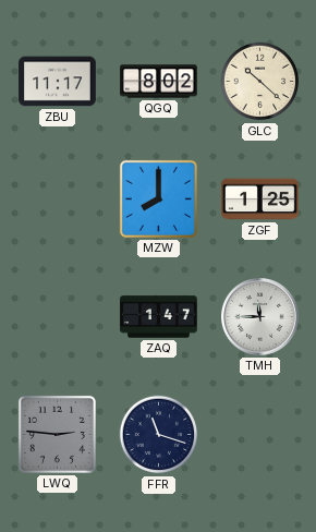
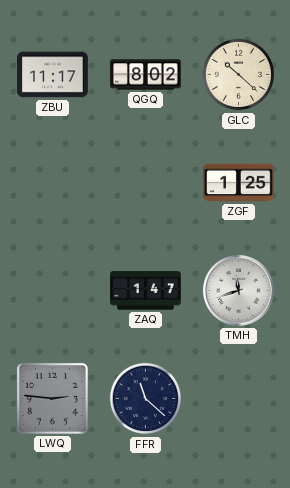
MZW: 8:00 -> none
TMH: 11:45 -> 11:42
FFR: 11:18 -> 11:22
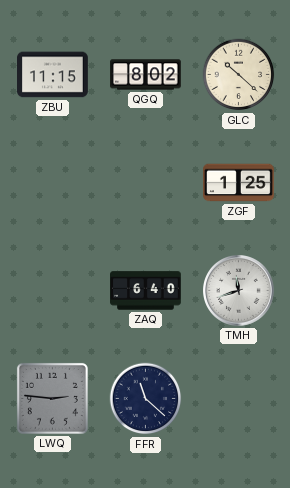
ZBU: 11:17 -> 11:15
ZAQ: 1:47 -> 6:40
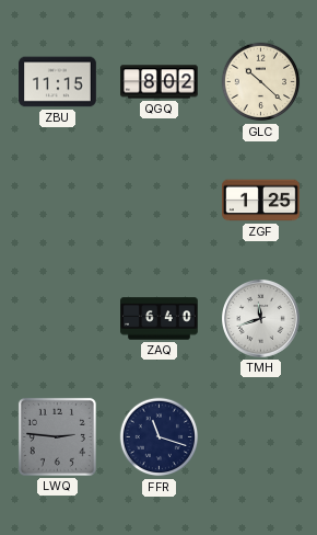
FFR: 11:22 -> 11:18
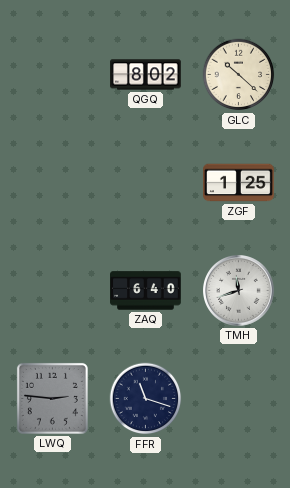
ZBU: 11:15 -> none
